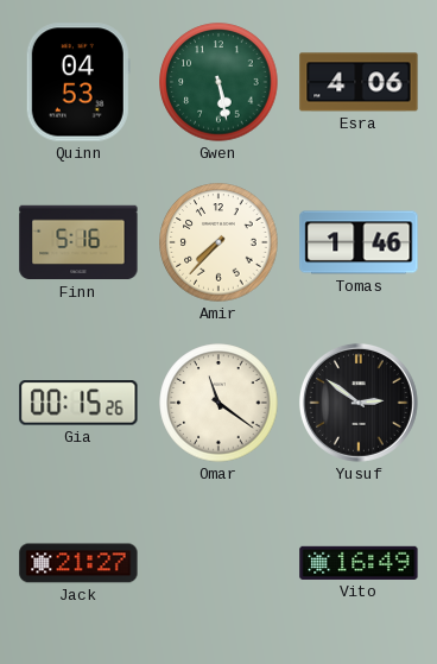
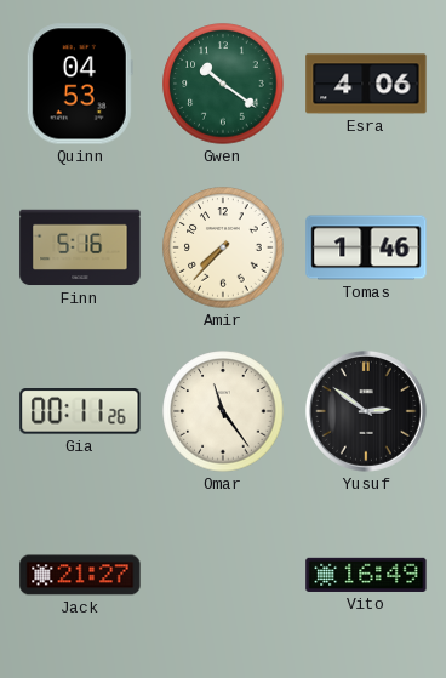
Gwen: 5:28 -> 10:21
Gia: 00:15 -> 00:11
Omar: 11:21 -> 11:24
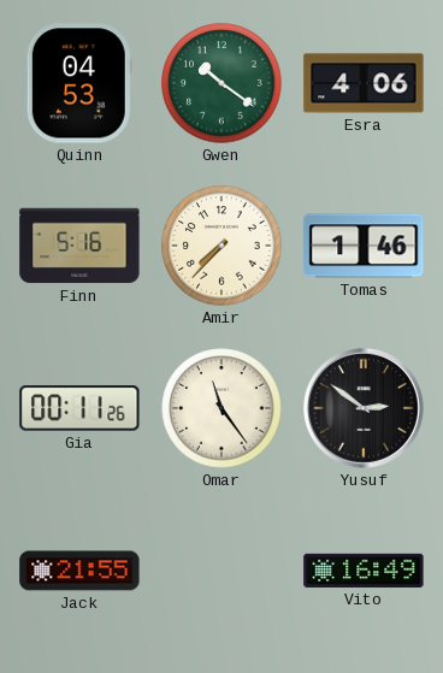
Jack: 21:27 -> 21:55
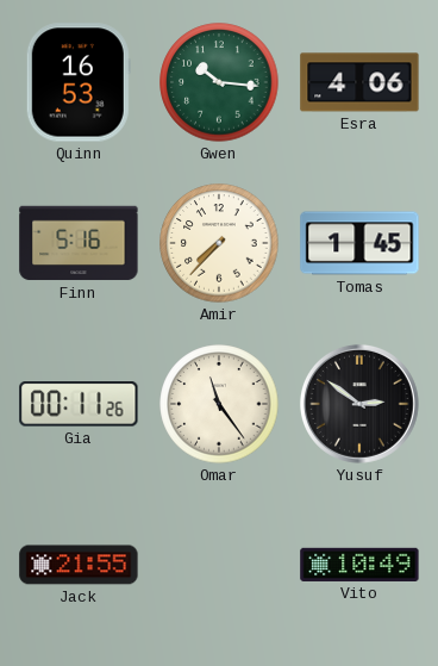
Quinn: 04:53 -> 16:53
Gwen: 10:21 -> 10:16
Tomas: 1:46 -> 1:45
Vito: 16:49 -> 10:49
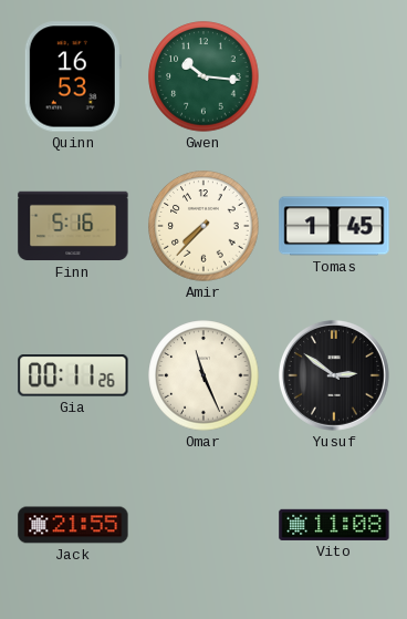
Esra: 4:06 -> none
Omar: 11:24 -> 11:26
Vito: 10:49 -> 11:08
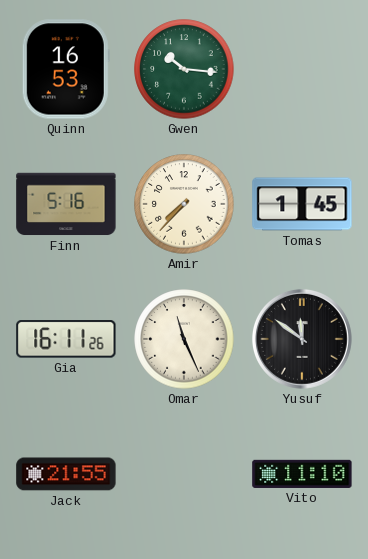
Gia: 00:11 -> 16:11
Yusuf: 2:51 -> 11:51
Vito: 11:08 -> 11:10
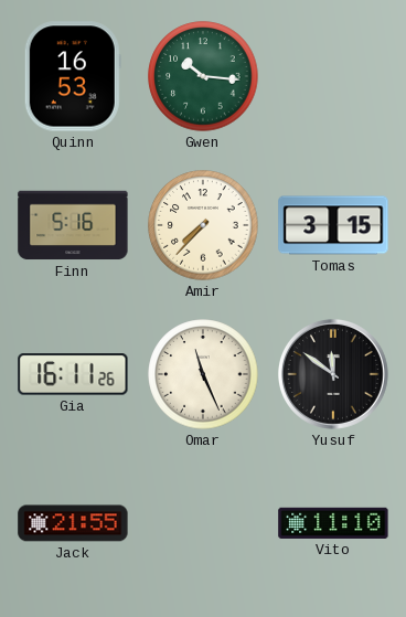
Tomas: 1:45 -> 3:15
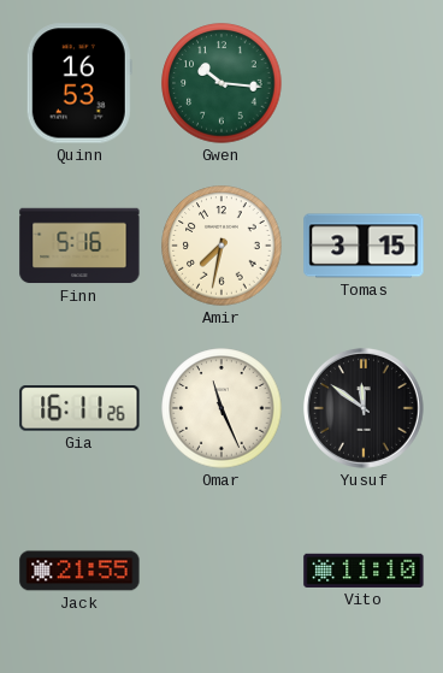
Amir: 7:37 -> 7:32
